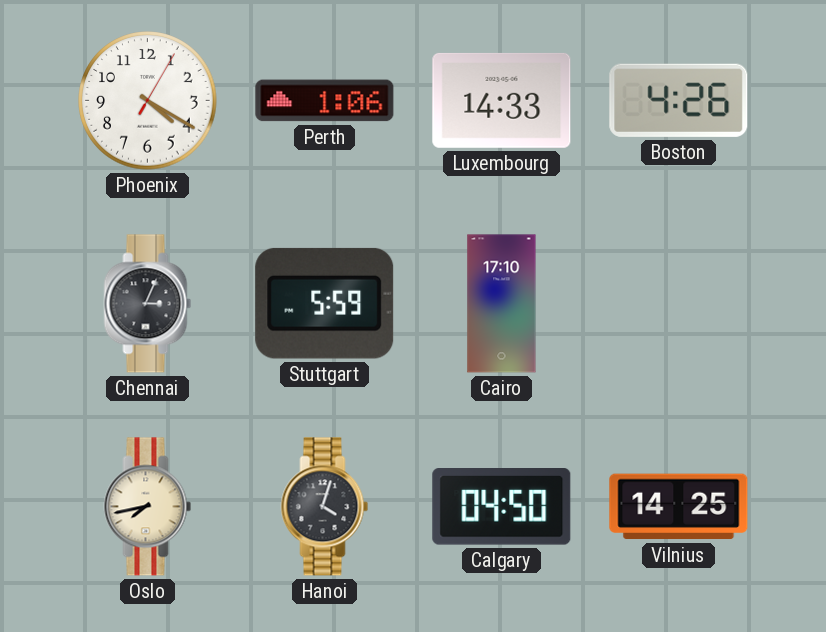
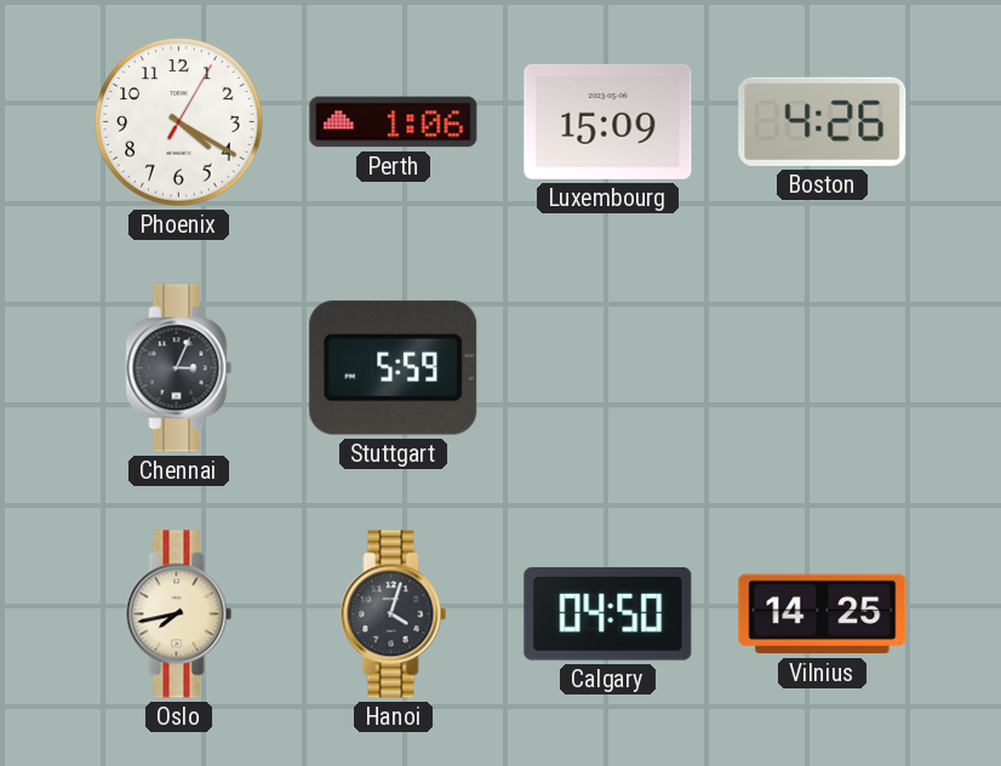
Luxembourg: 14:33 -> 15:09
Cairo: 17:10 -> none
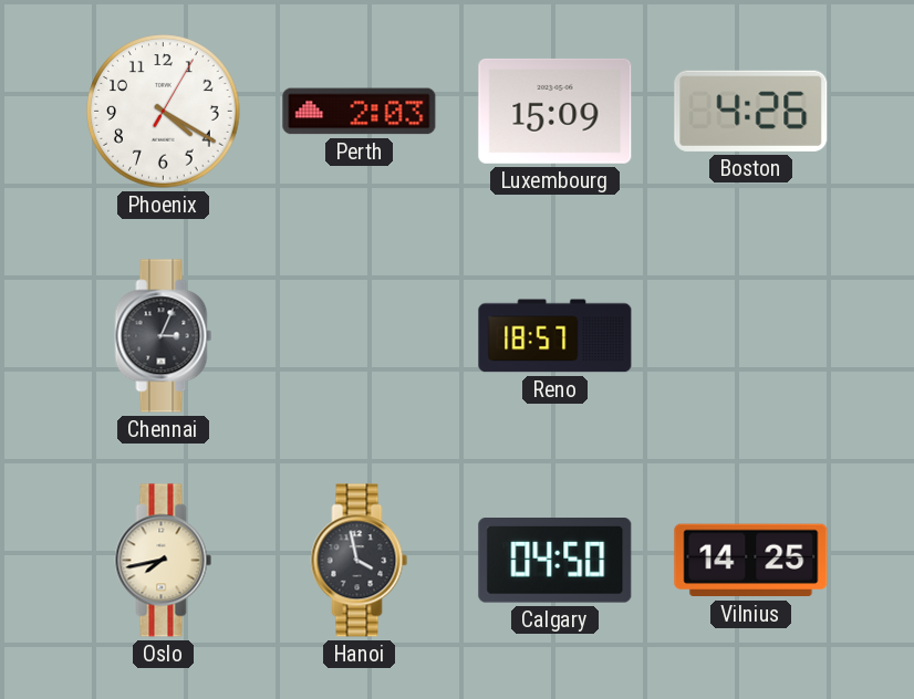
Perth: 1:06 -> 2:03
Stuttgart: 5:59 -> none
Reno: none -> 18:57
Hanoi: 4:03 -> 3:58
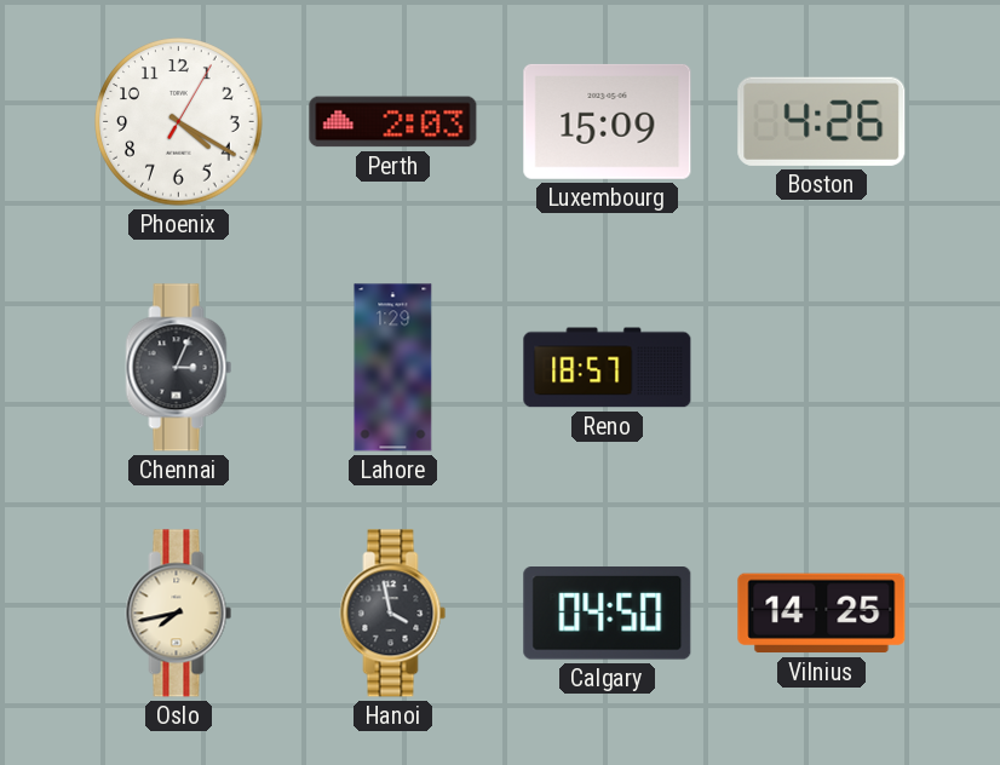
Lahore: none -> 1:29
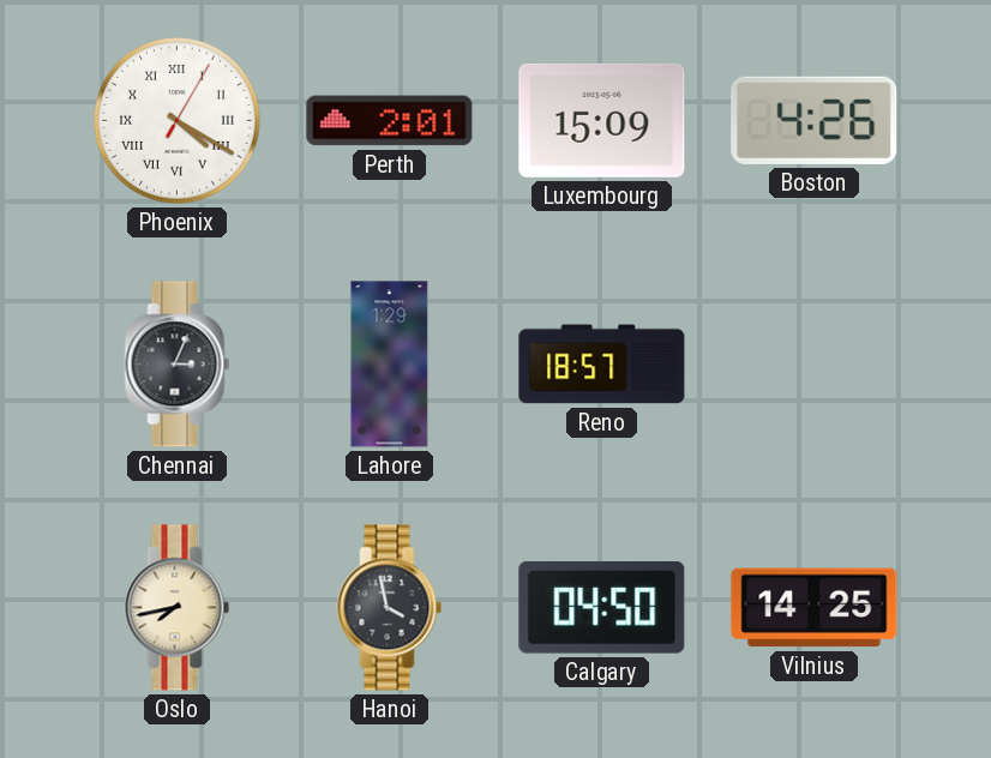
Phoenix numerals: Arabic -> Roman
Perth: 2:03 -> 2:01
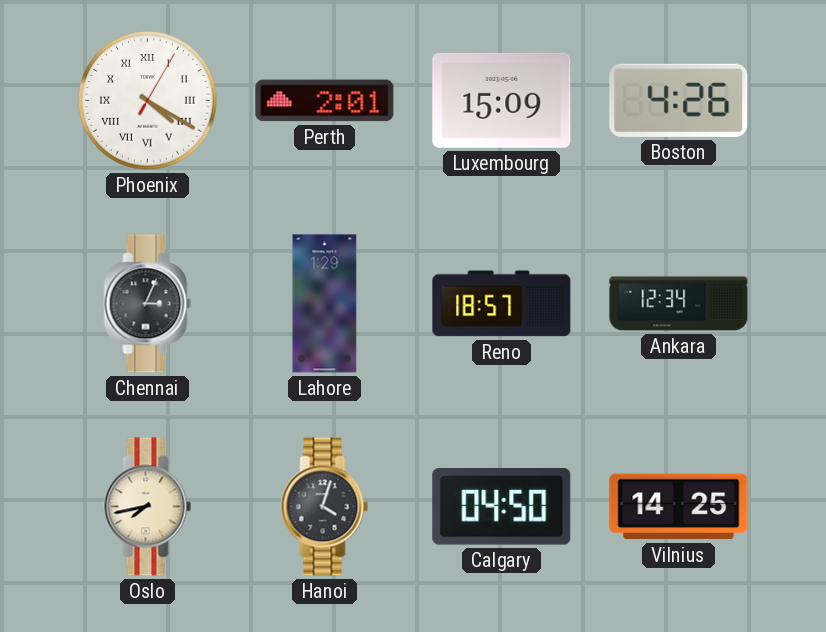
Ankara: none -> 12:34
Hanoi: 3:58 -> 4:03
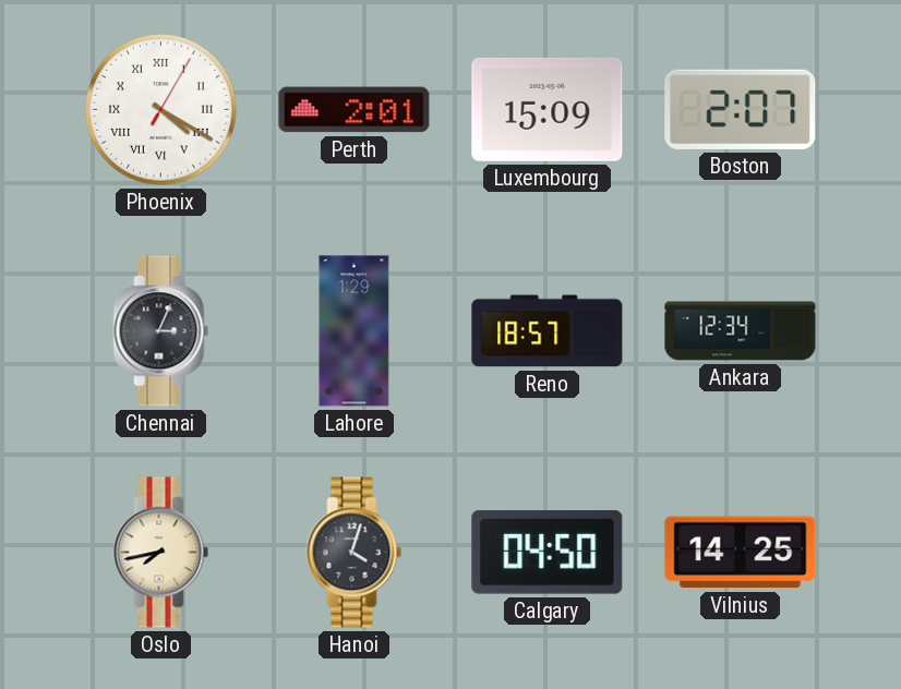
Boston: 4:26 -> 2:07
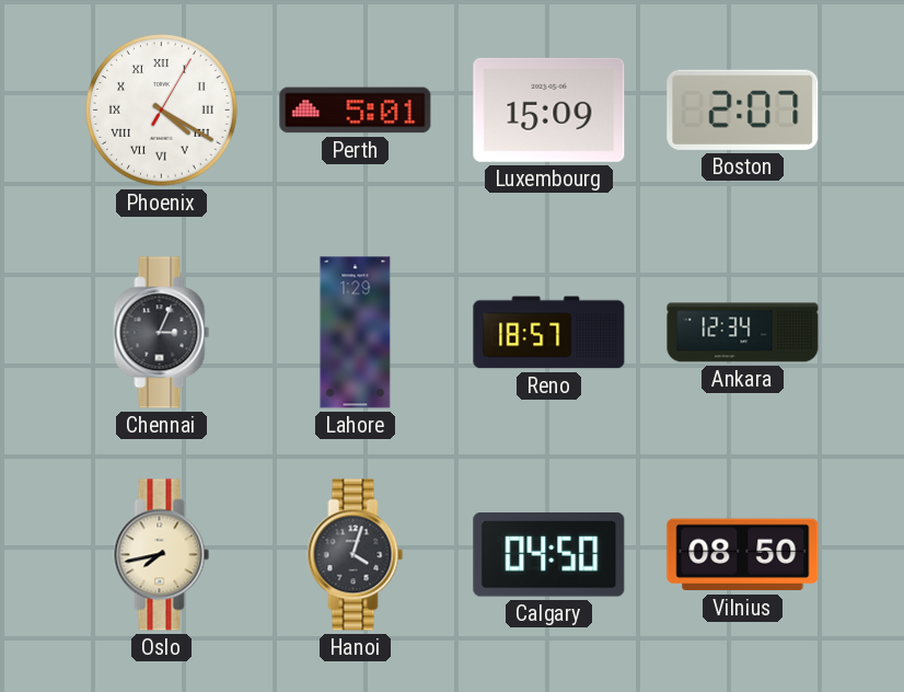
Perth: 2:01 -> 5:01
Vilnius: 14:25 -> 08:50
